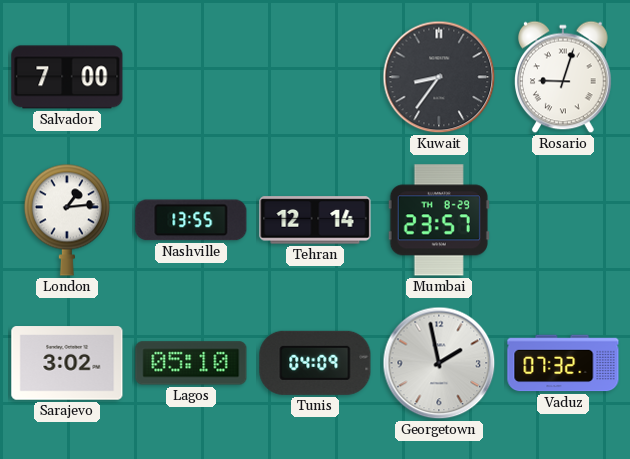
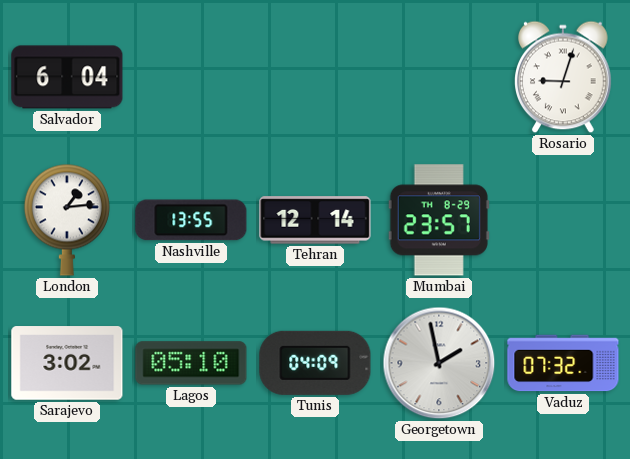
Salvador: 7:00 -> 6:04
Kuwait: 8:36 -> none
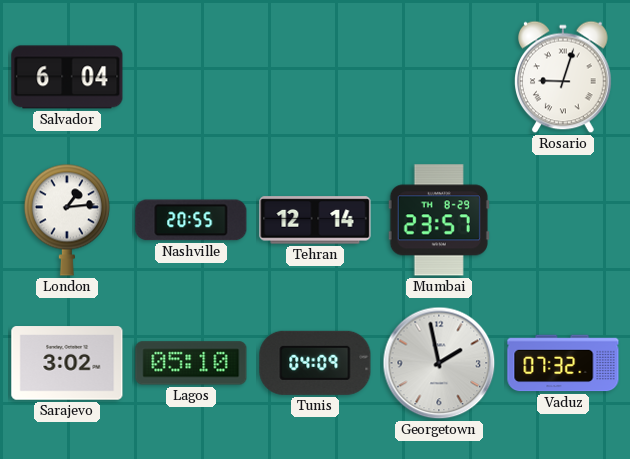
Nashville: 13:55 -> 20:55
